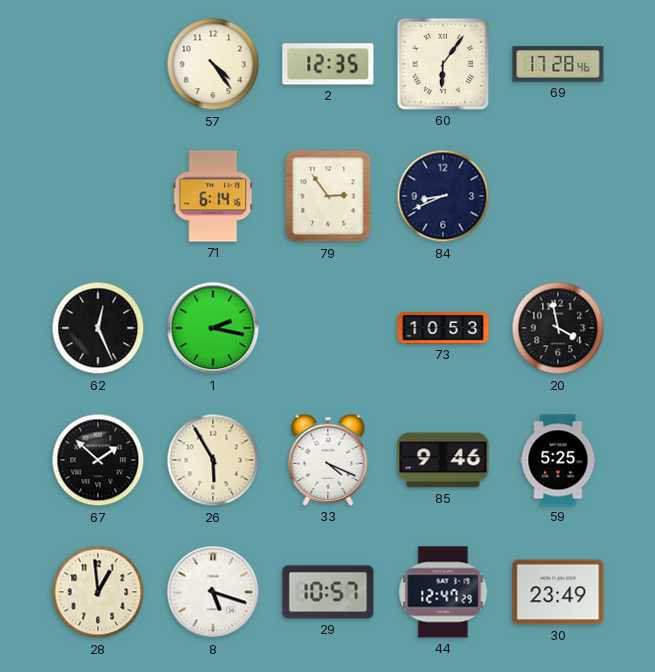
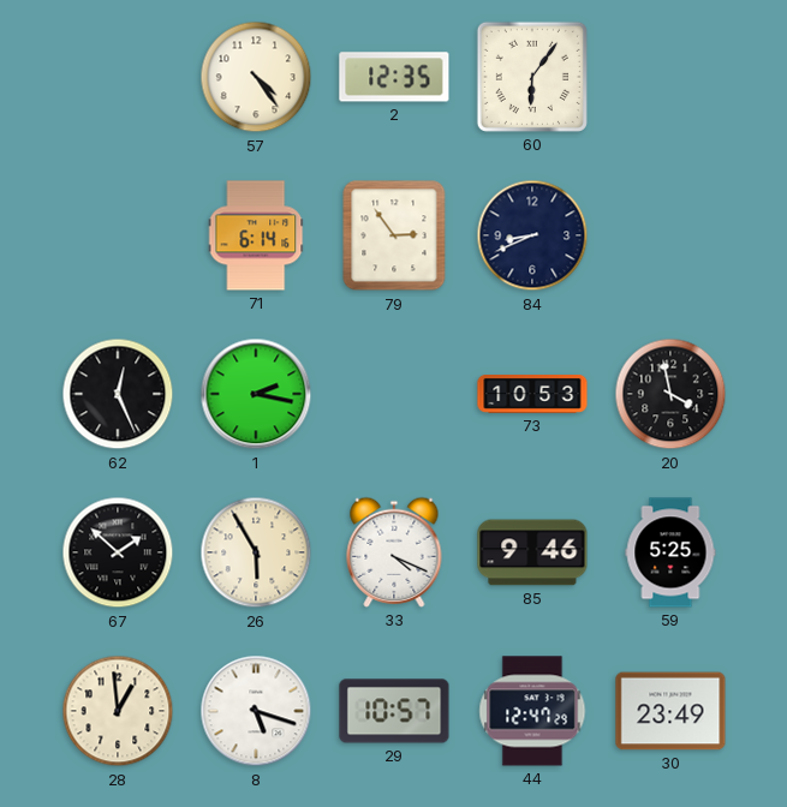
69: 17:28 -> none
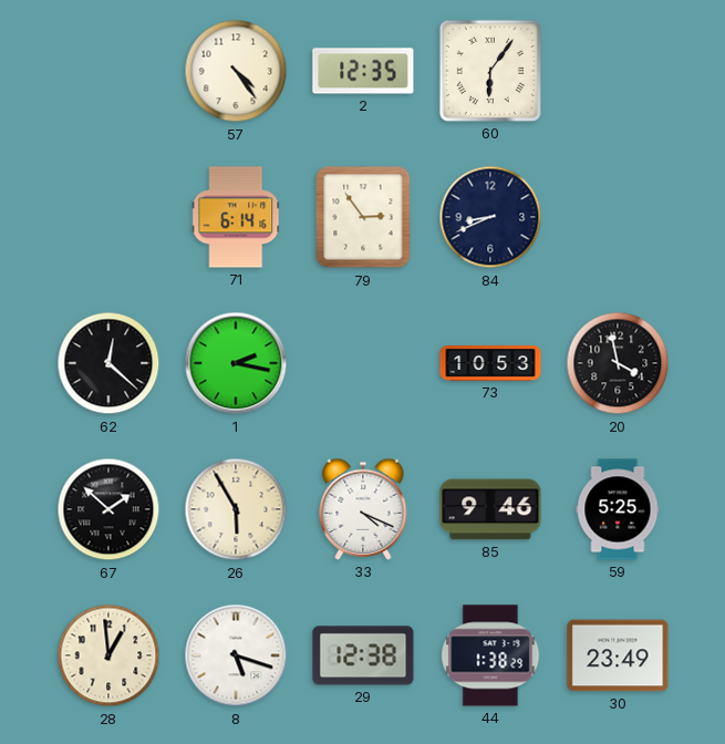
62: 12:26 -> 12:22
29: 10:57 -> 12:38
44: 12:47 -> 1:38
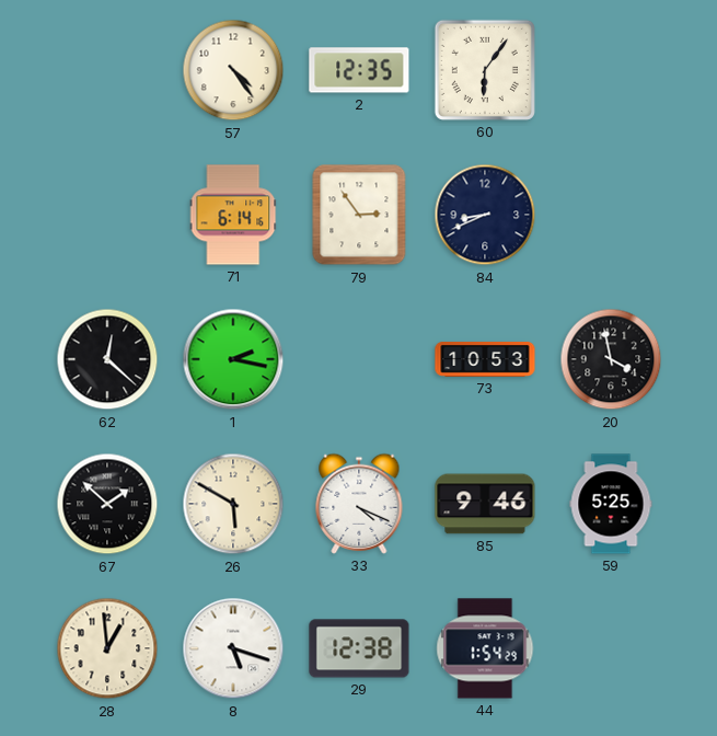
26: 5:55 -> 5:50
44: 1:38 -> 1:54
30: 23:49 -> none
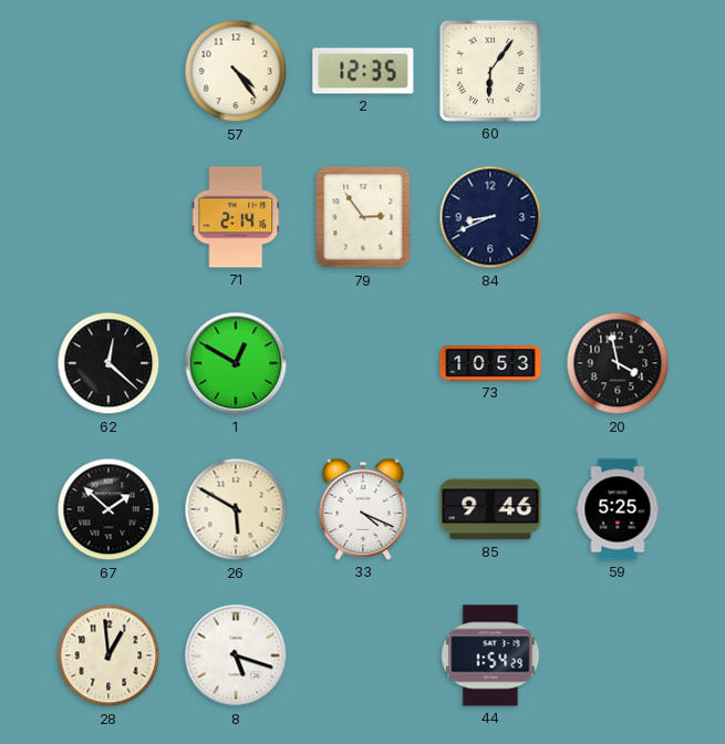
71: 6:14 -> 2:14
1: 2:17 -> 12:50
29: 12:38 -> none
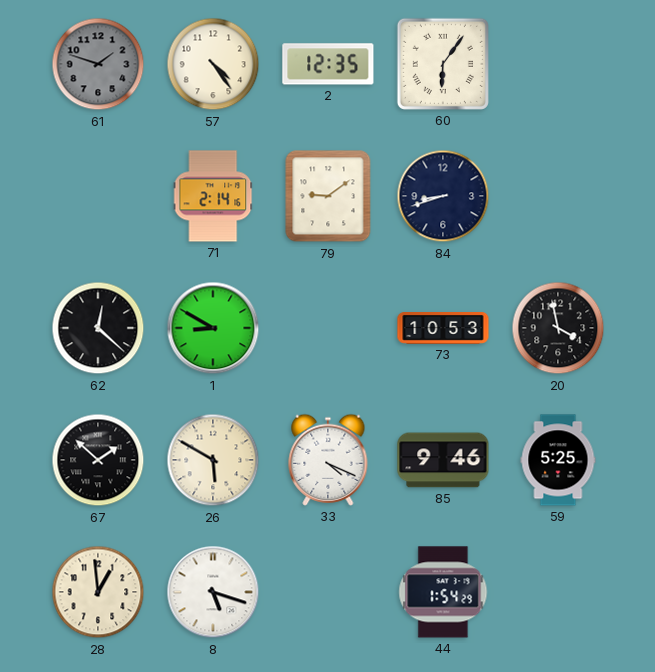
61: none -> 1:48
79: 2:54 -> 9:09
84: 8:41 -> 8:42
1: 12:50 -> 8:50
